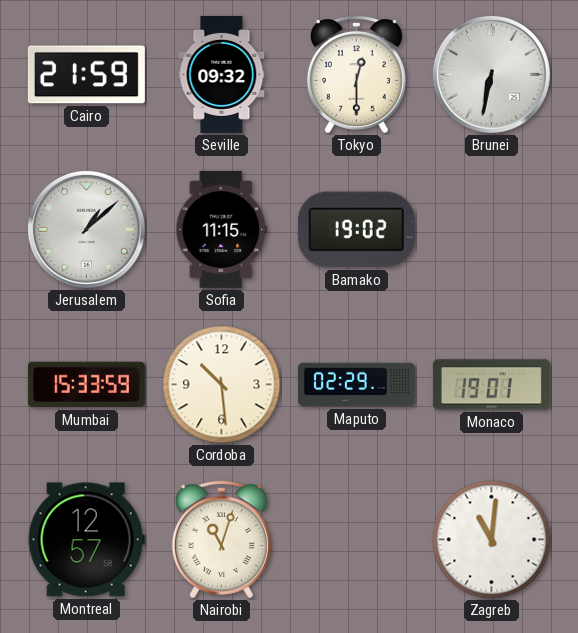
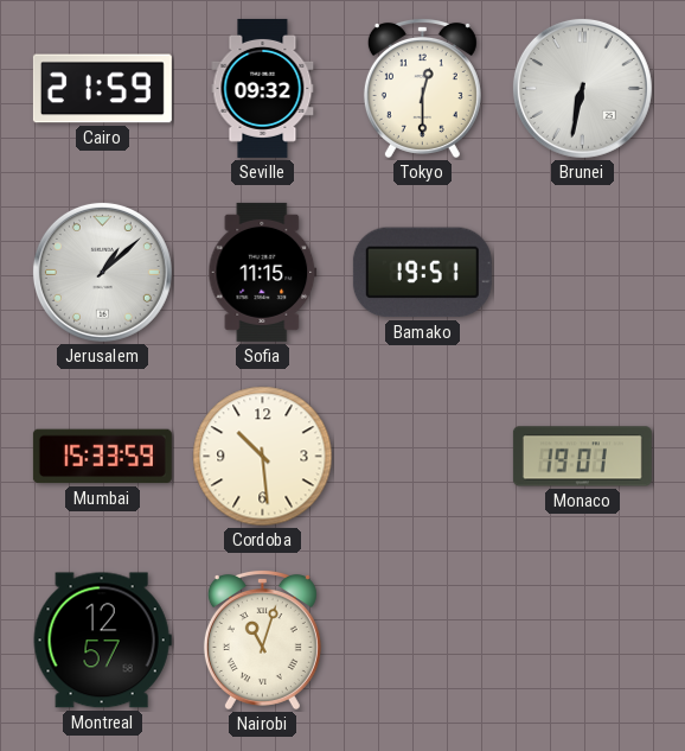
Bamako: 19:02 -> 19:51
Maputo: 02:29 -> none
Zagreb: 11:01 -> none
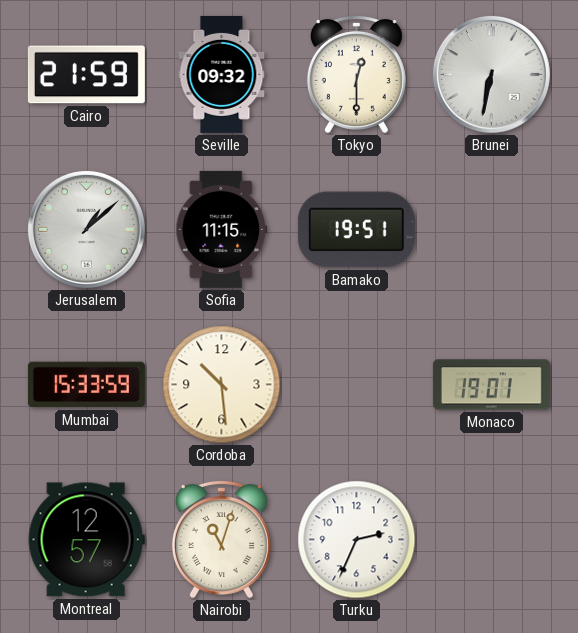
Turku: none -> 2:34
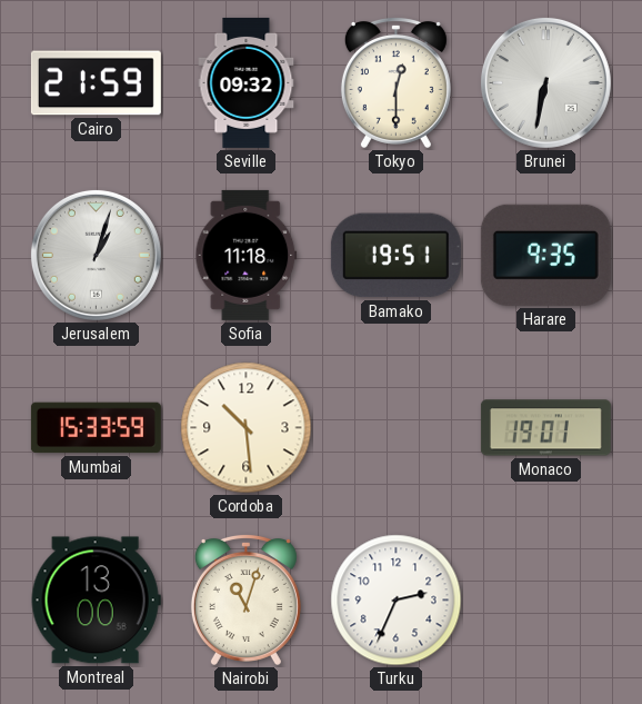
Jerusalem: 1:08 -> 1:03
Sofia: 11:15 -> 11:18
Harare: none -> 9:35
Montreal: 12:57 -> 13:00
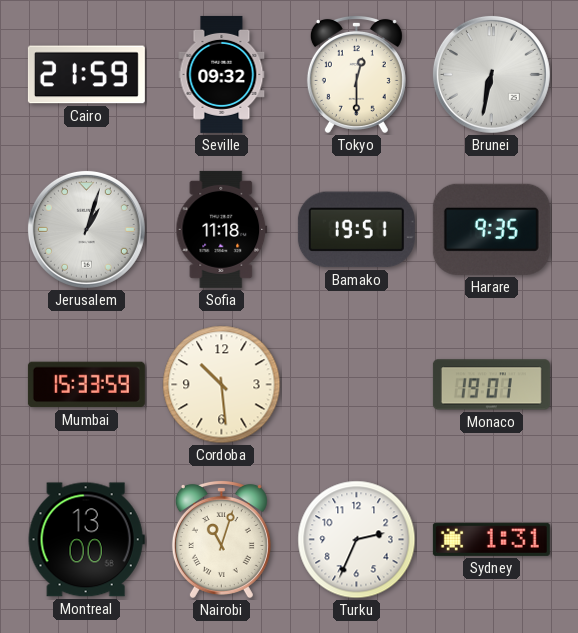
Sydney: none -> 1:31
